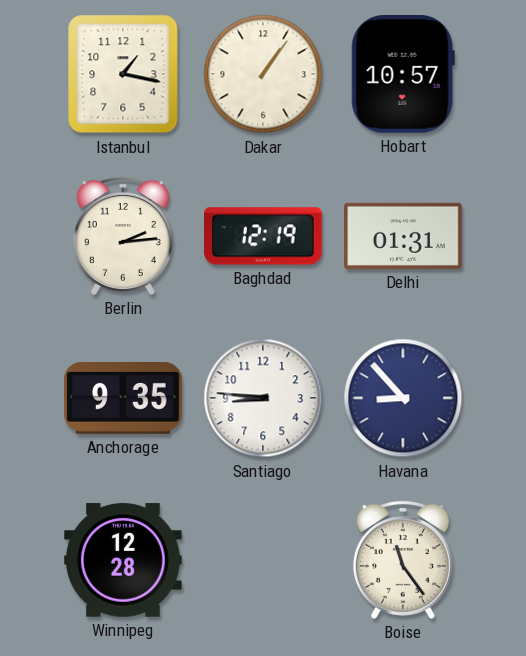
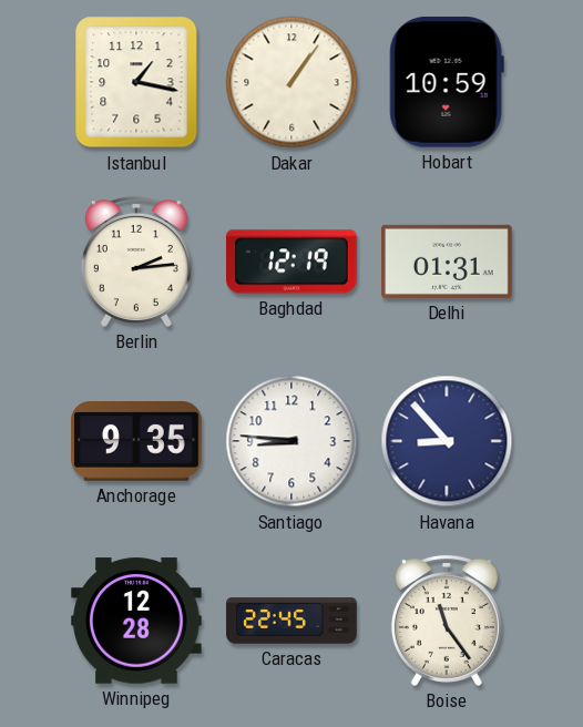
Hobart: 10:57 -> 10:59
Caracas: none -> 22:45
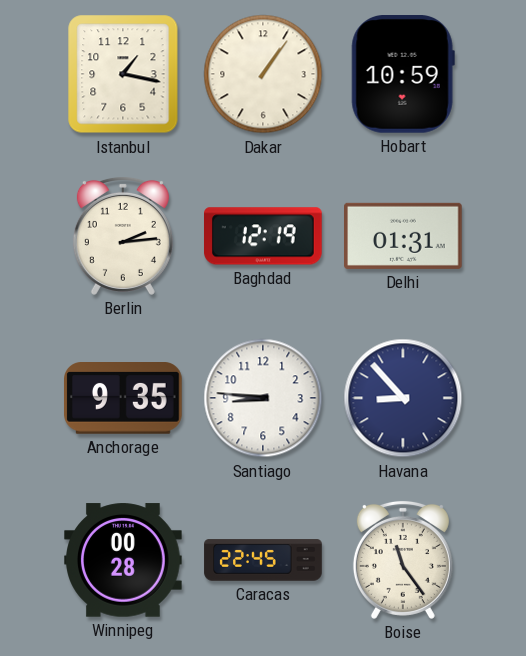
Winnipeg: 12:28 -> 00:28
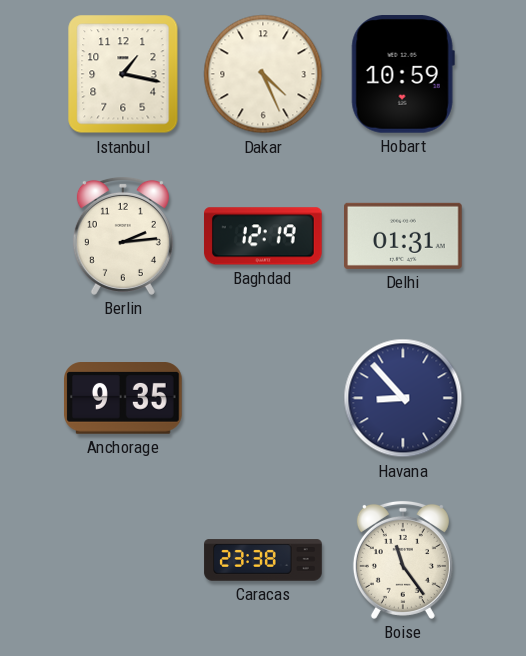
Dakar: 1:06 -> 4:26
Santiago: 8:46 -> none
Winnipeg: 00:28 -> none
Caracas: 22:45 -> 23:38
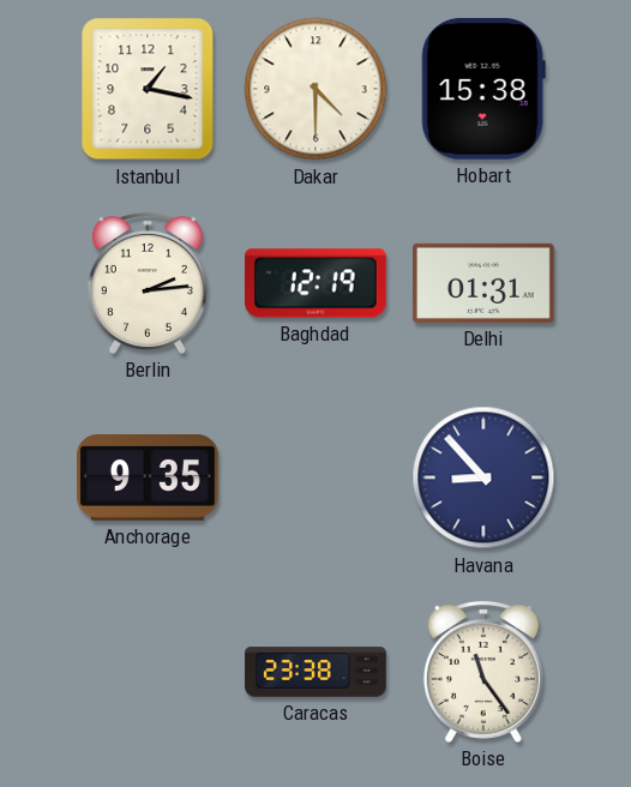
Dakar: 4:26 -> 4:30
Hobart: 10:59 -> 15:38
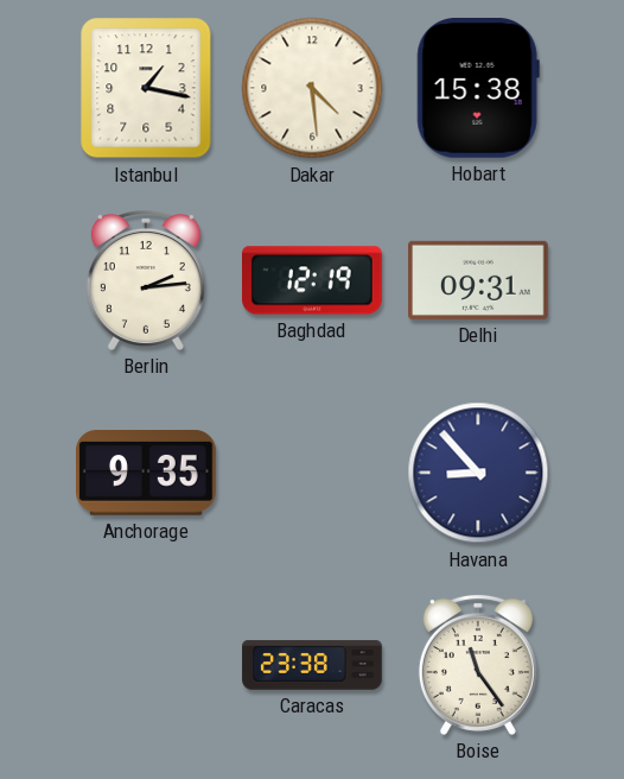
Dakar: 4:30 -> 4:29
Delhi: 01:31 -> 09:31
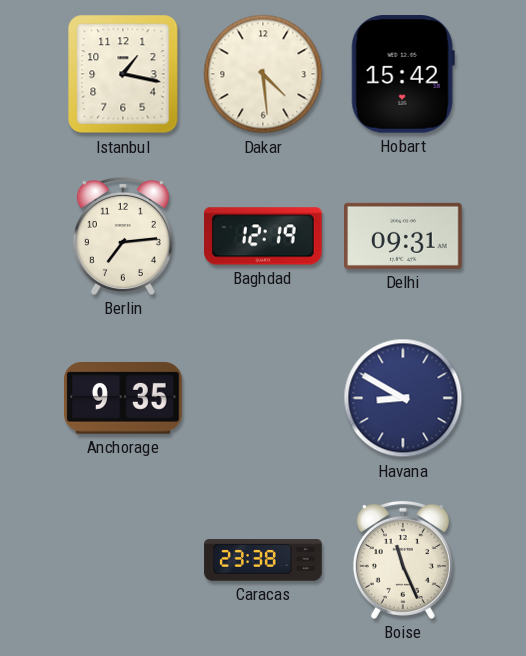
Hobart: 15:38 -> 15:42
Berlin: 2:14 -> 7:14
Havana: 8:53 -> 8:50
Boise: 11:24 -> 11:26
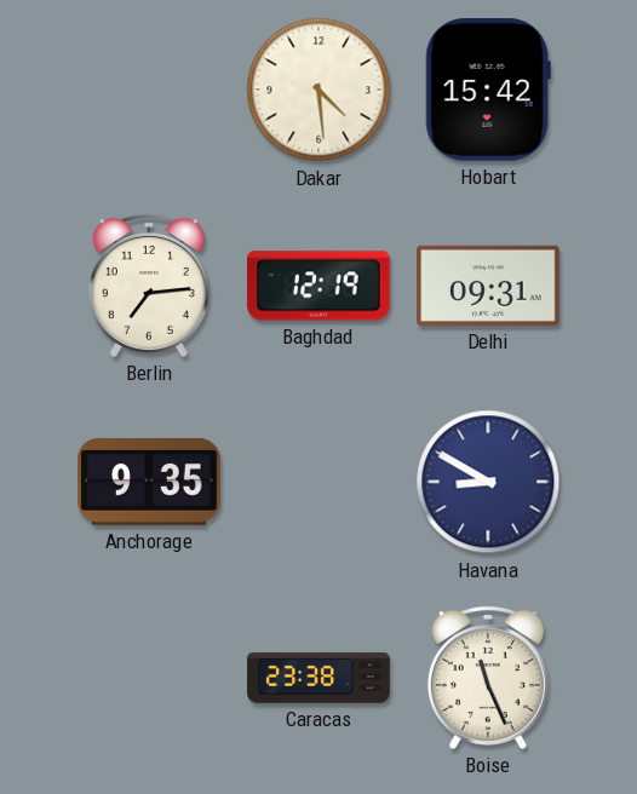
Istanbul: 1:17 -> none
